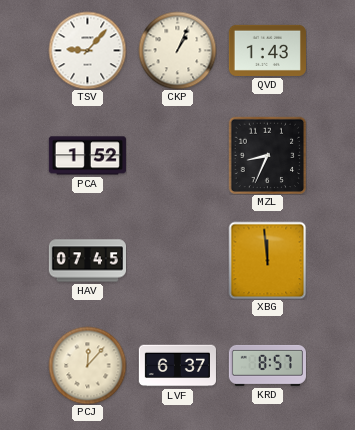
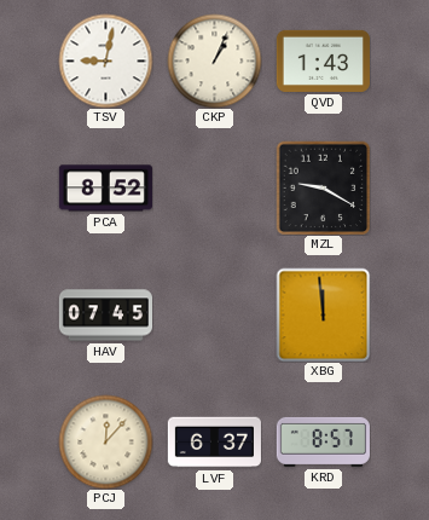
TSV: 9:07 -> 9:02
PCA: 1:52 -> 8:52
MZL: 8:34 -> 9:20
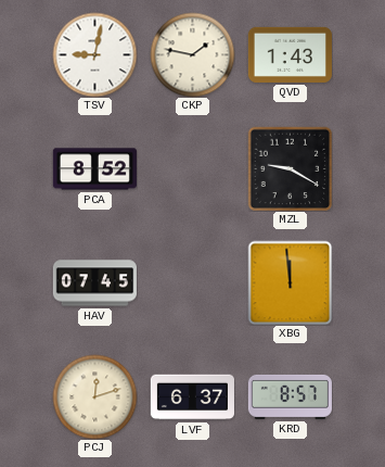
CKP: 1:04 -> 1:47
PCJ: 12:07 -> 12:12
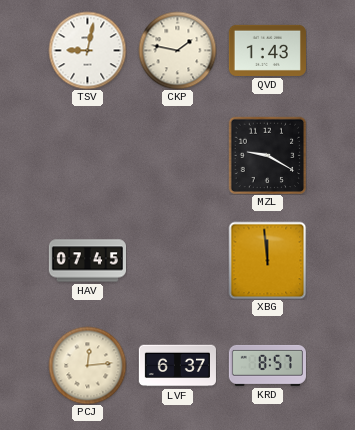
PCA: 8:52 -> none
PCJ: 12:12 -> 12:14
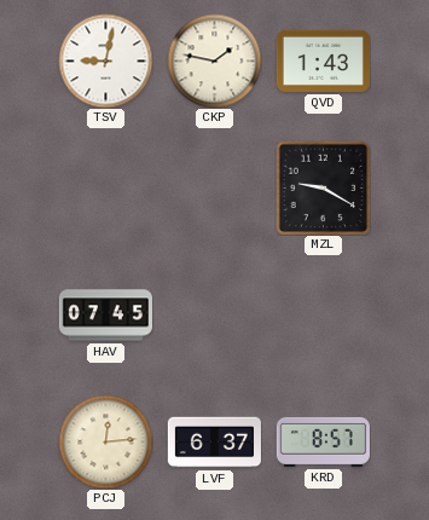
XBG: 11:59 -> none
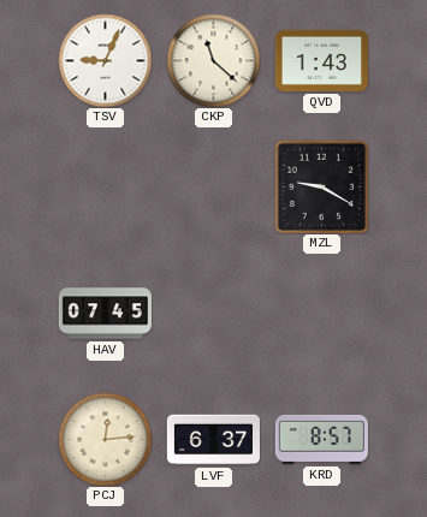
TSV: 9:02 -> 9:04
CKP: 1:47 -> 11:22
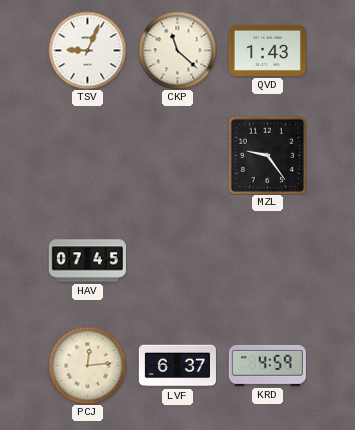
MZL: 9:20 -> 9:24
KRD: 8:57 -> 4:59
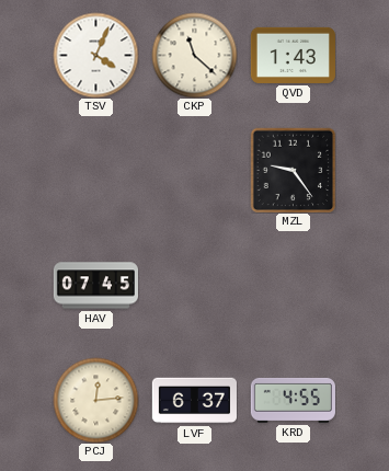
TSV: 9:04 -> 4:04
KRD: 4:59 -> 4:55
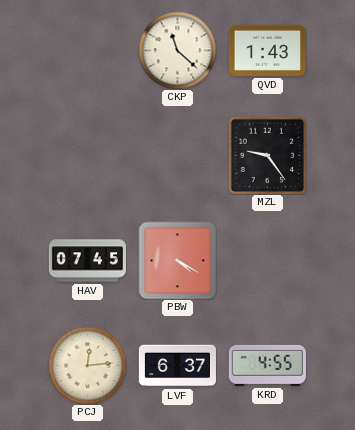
TSV: 4:04 -> none
PBW: none -> 4:20
